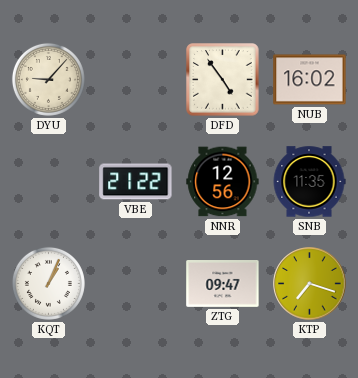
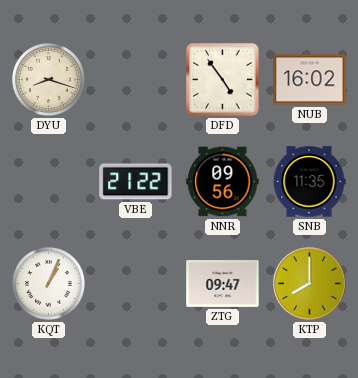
DYU: 9:07 -> 8:18
NNR: 12:56 -> 09:56
KTP: 7:18 -> 8:00
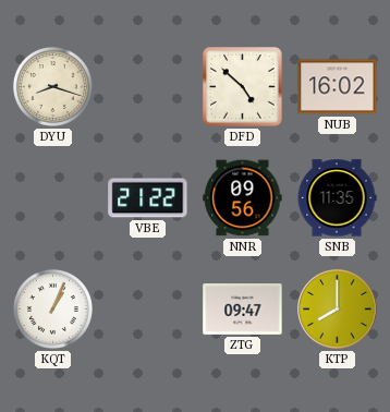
DFD: 4:54 -> 4:52
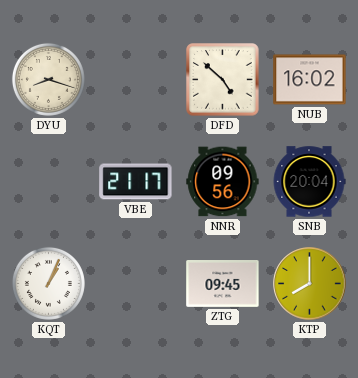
VBE: 21:22 -> 21:17
SNB: 11:35 -> 20:04
ZTG: 09:47 -> 09:45
